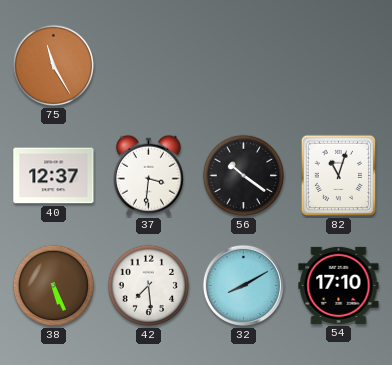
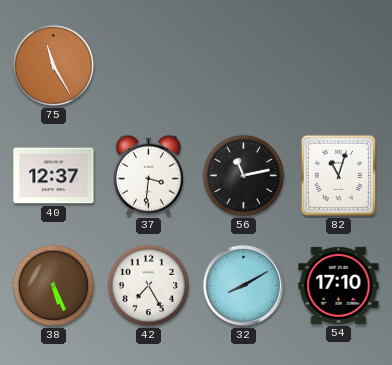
56: 10:21 -> 11:13
42: 7:29 -> 7:25
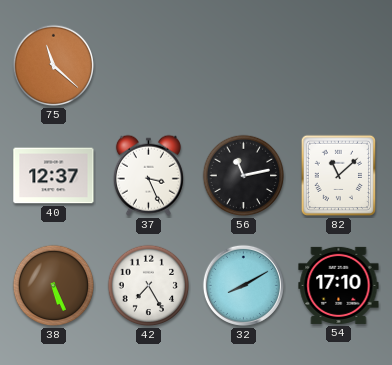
75: 11:25 -> 11:22
37: 3:31 -> 3:26
82: 11:03 -> 11:08
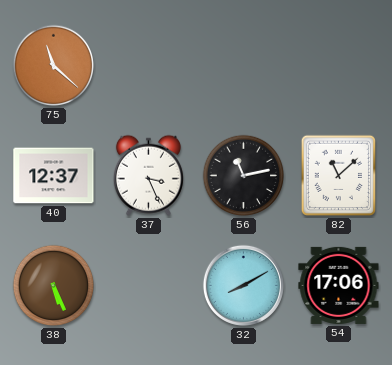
42: 7:25 -> none
54: 17:10 -> 17:06
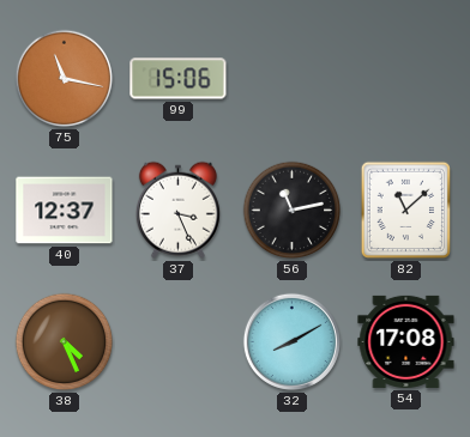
75: 11:22 -> 11:17
99: none -> 15:06
38: 5:26 -> 4:26
54: 17:06 -> 17:08
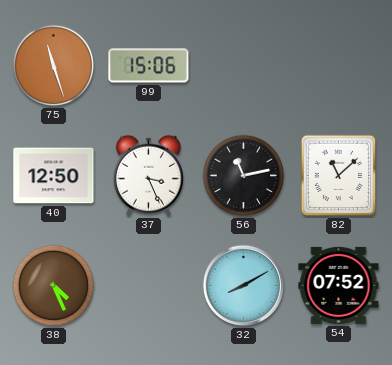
75: 11:17 -> 11:27
40: 12:37 -> 12:50
54: 17:08 -> 07:52
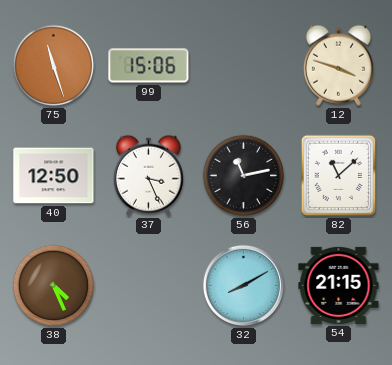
12: none -> 3:48
54: 07:52 -> 21:15
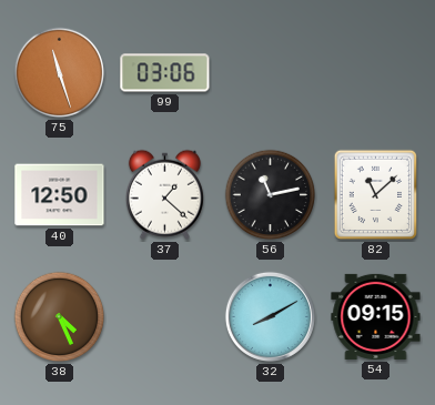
99: 15:06 -> 03:06
12: 3:48 -> none
37: 3:26 -> 1:22
54: 21:15 -> 09:15
